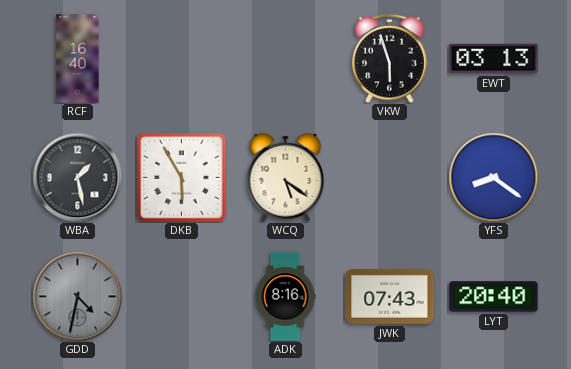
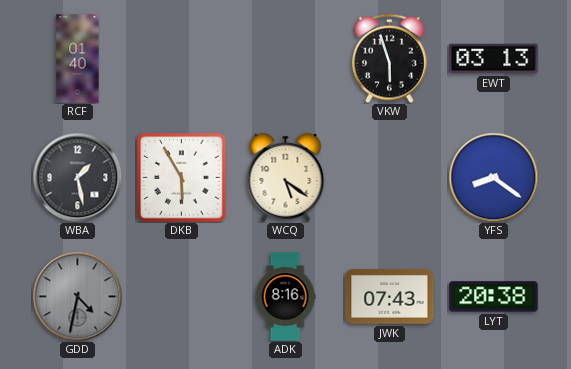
RCF: 16:40 -> 01:40
LYT: 20:40 -> 20:38
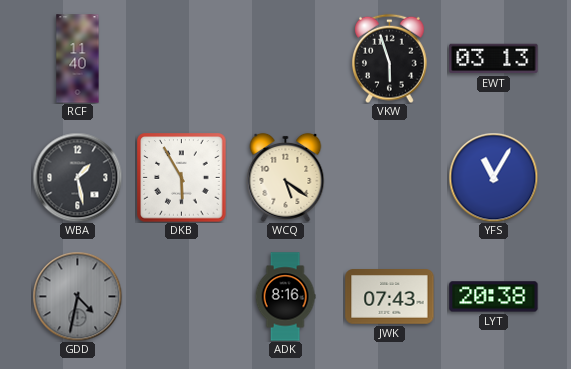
RCF: 01:40 -> 11:40
YFS: 8:21 -> 11:05
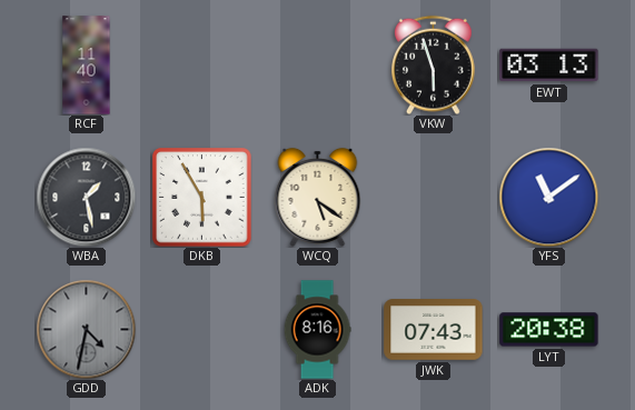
YFS: 11:05 -> 11:09
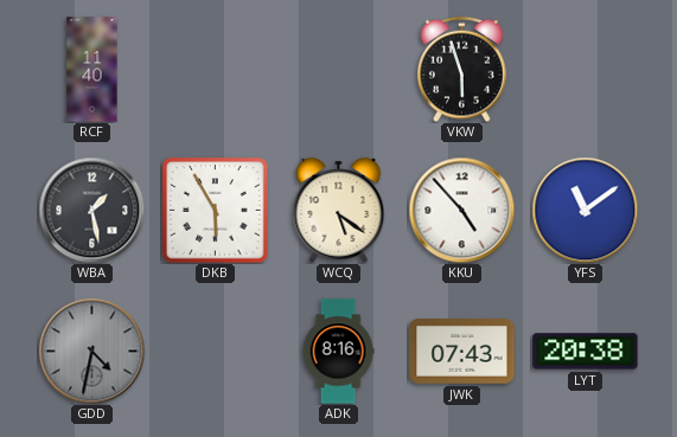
EWT: 03:13 -> none
KKU: none -> 4:53
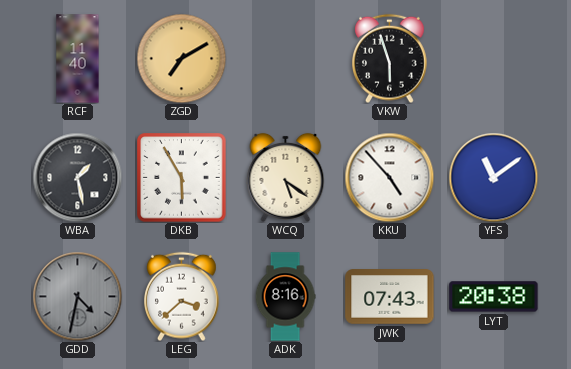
ZGD: none -> 7:10
LEG: none -> 3:38
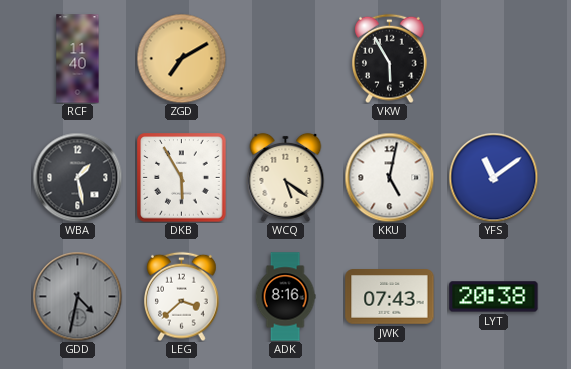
VKW: 5:57 -> 5:55
KKU: 4:53 -> 5:02
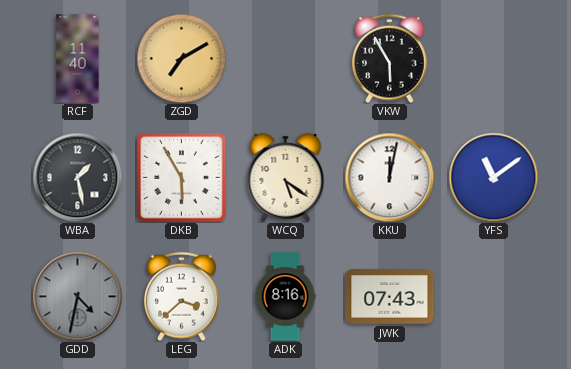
KKU: 5:02 -> 12:02
LYT: 20:38 -> none
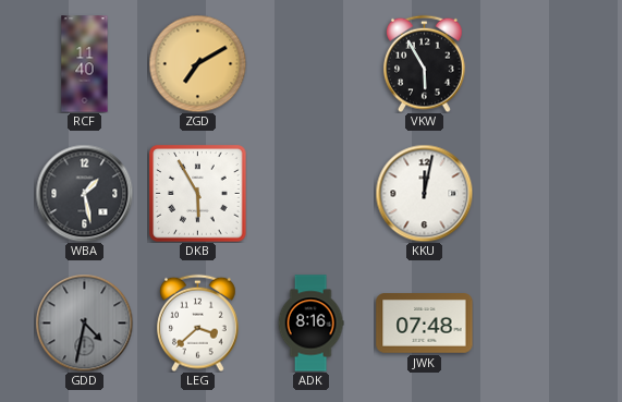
WCQ: 5:21 -> none
YFS: 11:09 -> none
JWK: 07:43 -> 07:48
